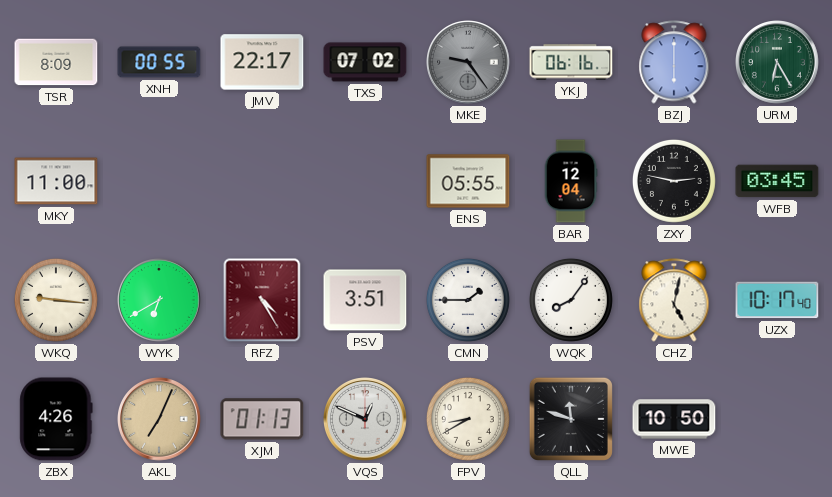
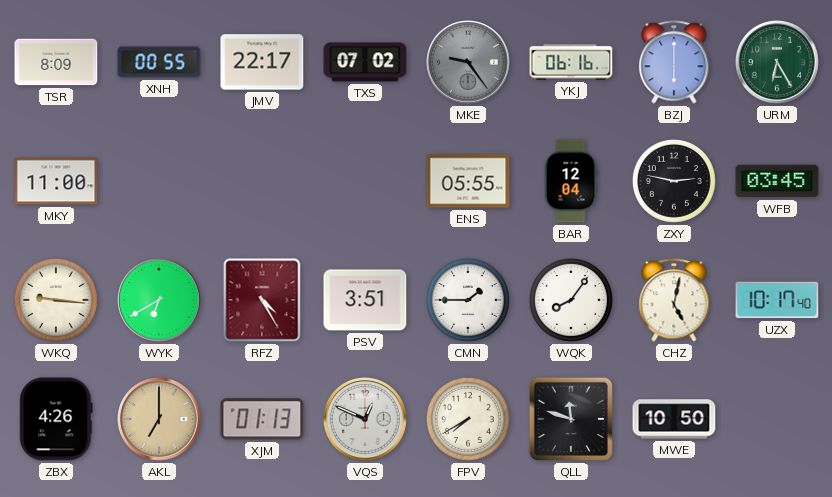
AKL: 7:04 -> 7:00
FPV: 8:40 -> 7:40
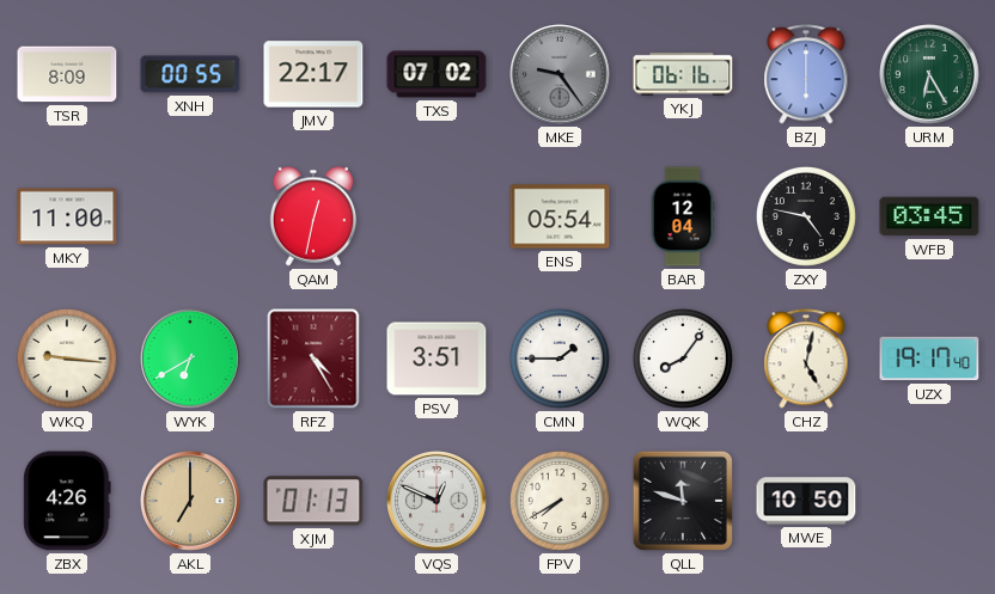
QAM: none -> 12:32
ENS: 05:55 -> 05:54
ZXY: 2:47 -> 4:47
UZX: 10:17 -> 19:17
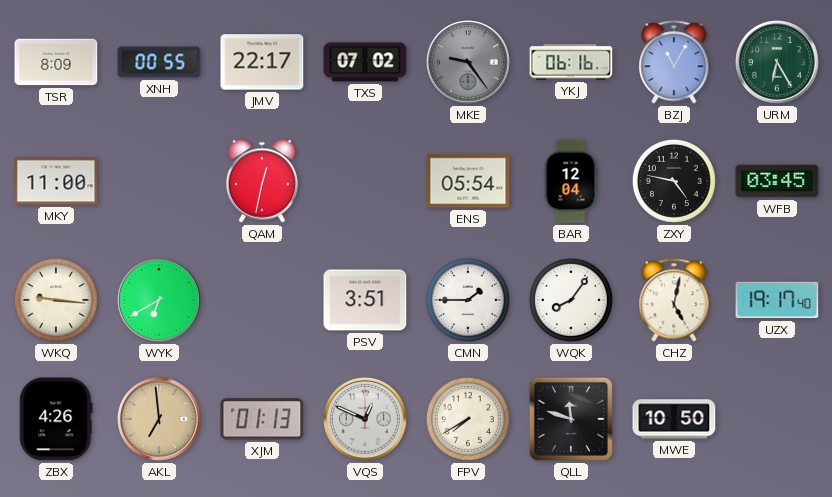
BZJ: 6:00 -> 11:05
RFZ: 4:25 -> none
AKL: 7:00 -> 6:59
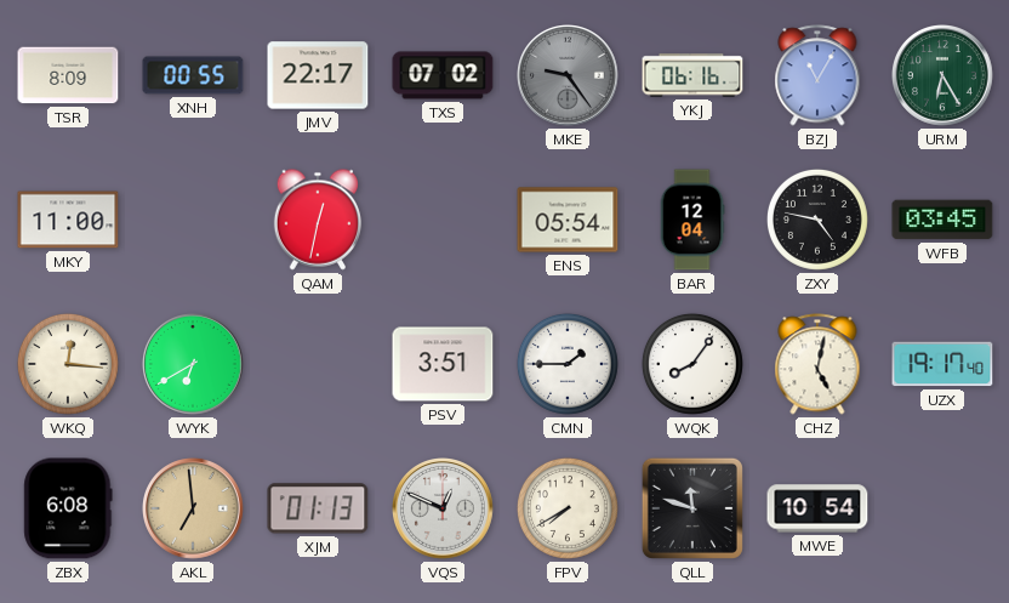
WKQ: 9:16 -> 12:16
ZBX: 4:26 -> 6:08
MWE: 10:50 -> 10:54
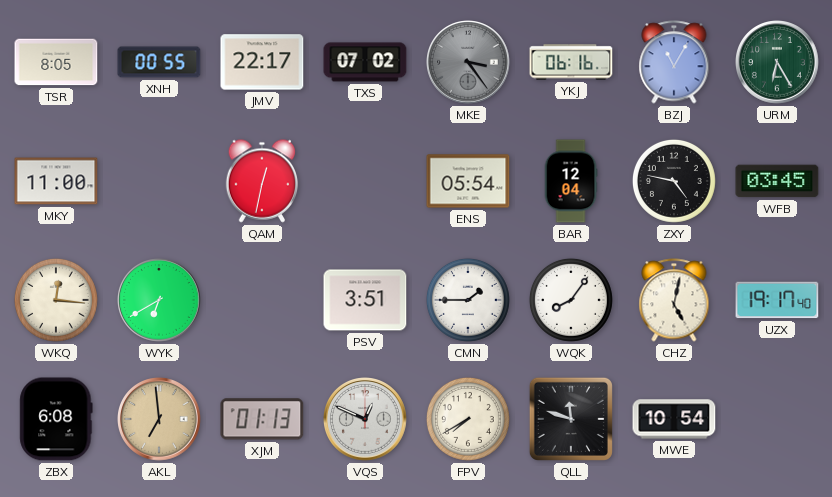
TSR: 8:09 -> 8:05
MKE: 9:24 -> 3:24
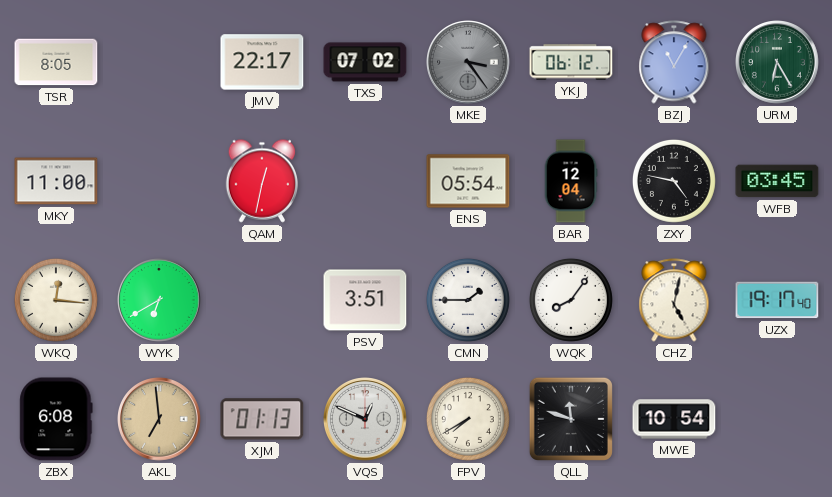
XNH: 00:55 -> none
YKJ: 06:16 -> 06:12
